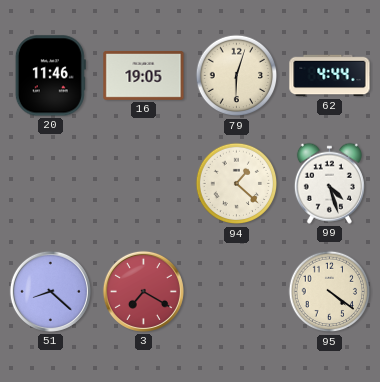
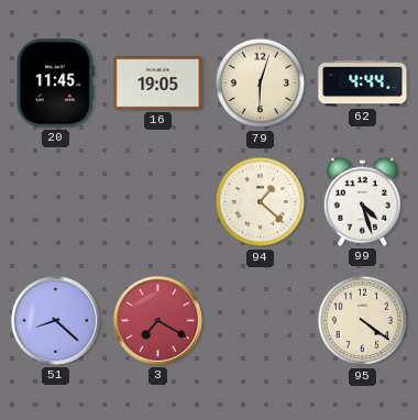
20: 11:46 -> 11:45
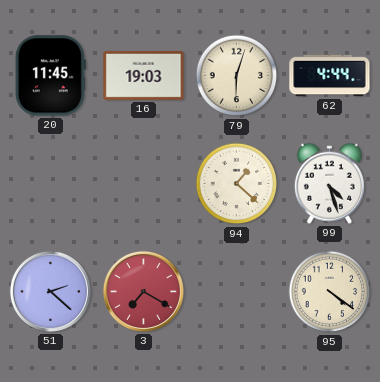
16: 19:05 -> 19:03
51: 8:22 -> 2:22
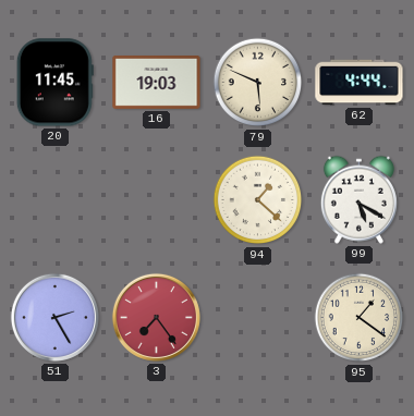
79: 6:03 -> 5:49
99: 4:27 -> 5:20
51: 2:22 -> 2:25
3: 7:20 -> 7:24
95: 4:21 -> 1:21
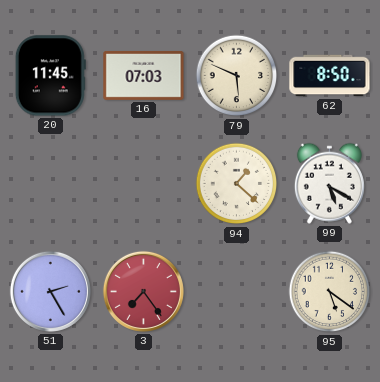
16: 19:03 -> 07:03
62: 4:44 -> 8:50
95: 1:21 -> 5:21
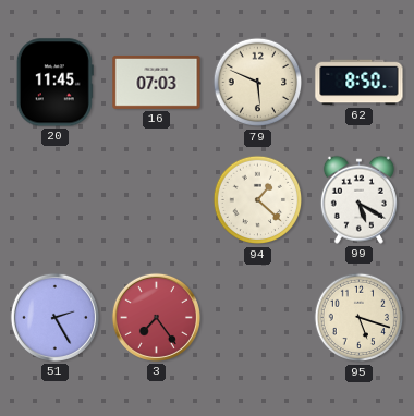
95: 5:21 -> 5:18
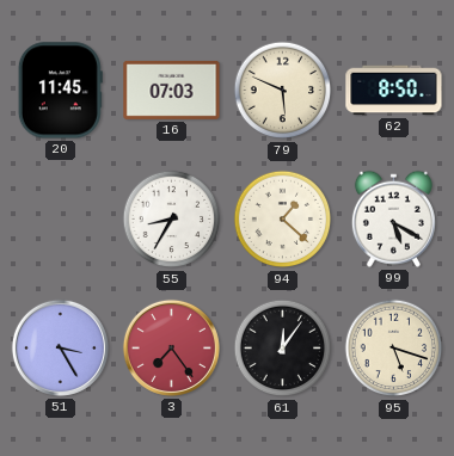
55: none -> 8:35
51: 2:25 -> 3:25
61: none -> 12:06
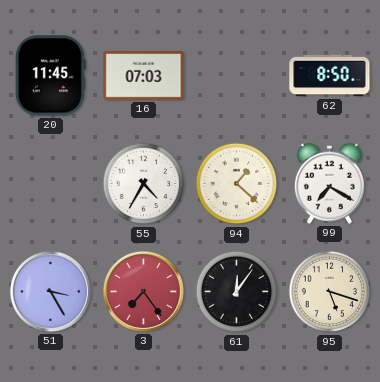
79: 5:49 -> none
55: 8:35 -> 4:35
99: 5:20 -> 7:20
